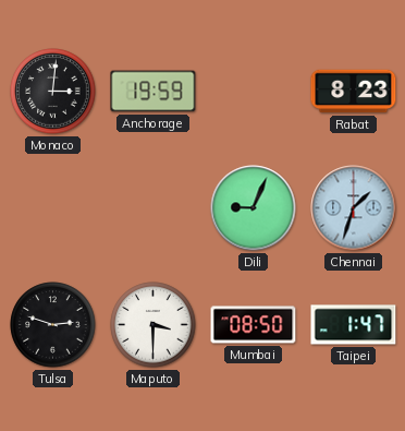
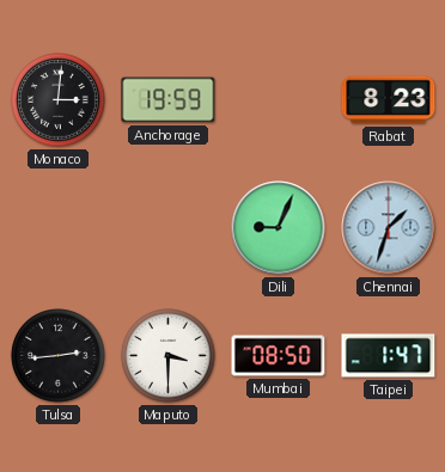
Tulsa: 2:48 -> 2:44
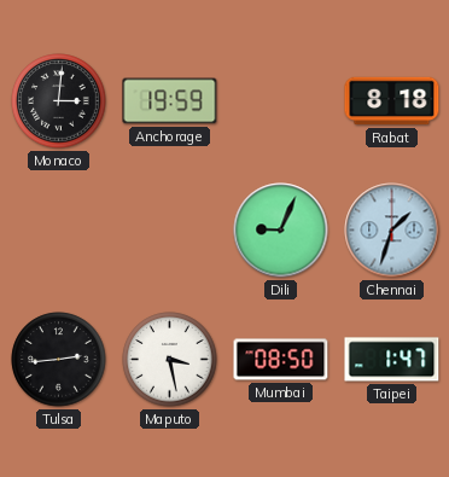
Rabat: 8:23 -> 8:18
Maputo: 3:30 -> 3:28
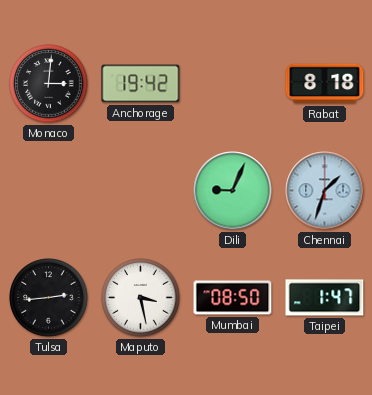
Anchorage: 19:59 -> 19:42
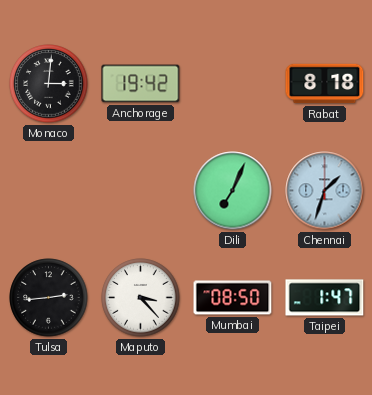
Dili: 9:04 -> 7:04
Maputo: 3:28 -> 3:23
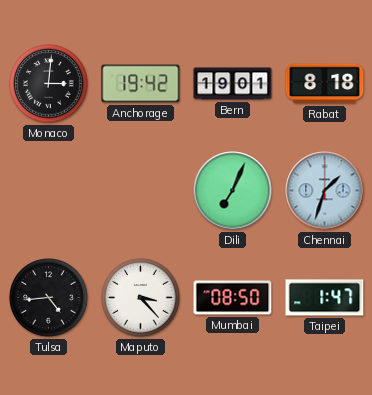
Bern: none -> 19:01
Tulsa: 2:44 -> 4:44
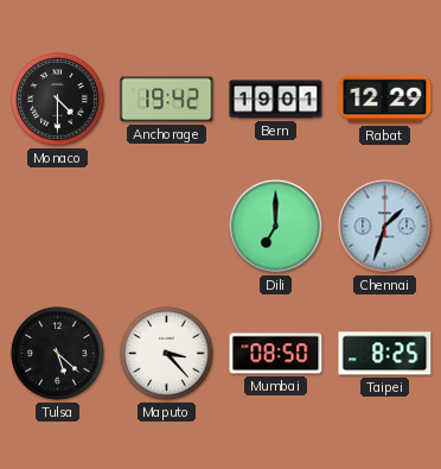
Monaco: 3:01 -> 4:30
Rabat: 8:18 -> 12:29
Dili: 7:04 -> 7:00
Tulsa: 4:44 -> 5:22
Taipei: 1:47 -> 8:25
